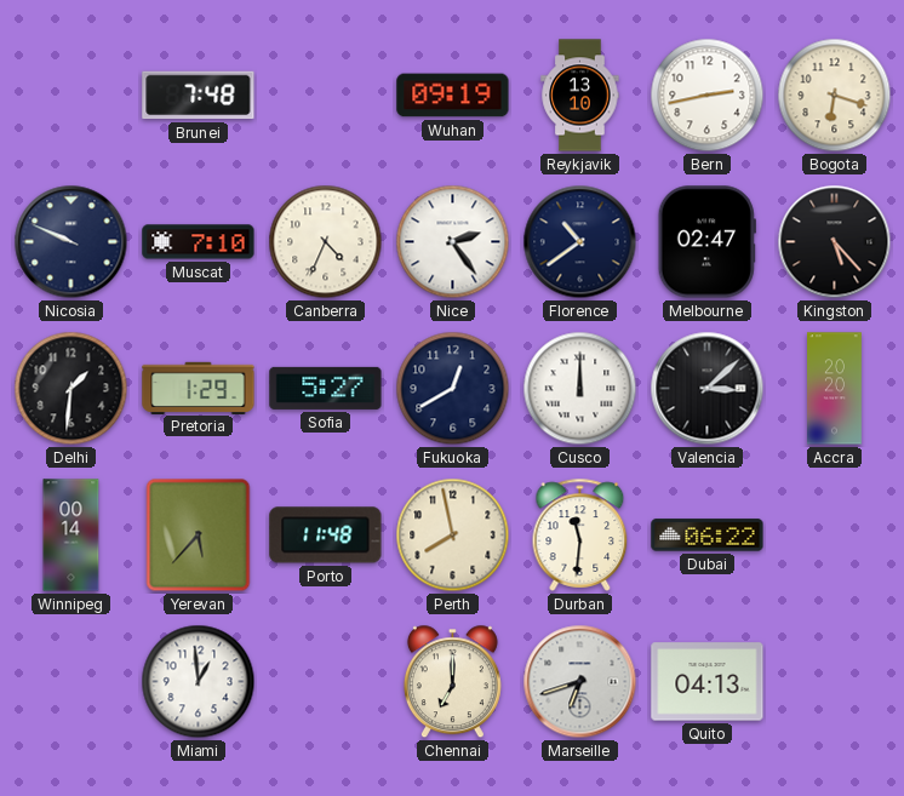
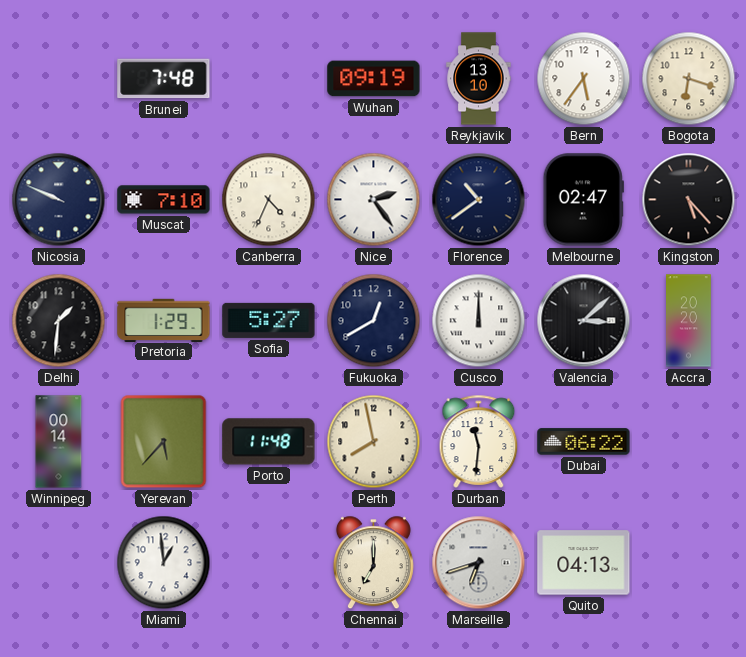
Bern: 2:43 -> 5:36
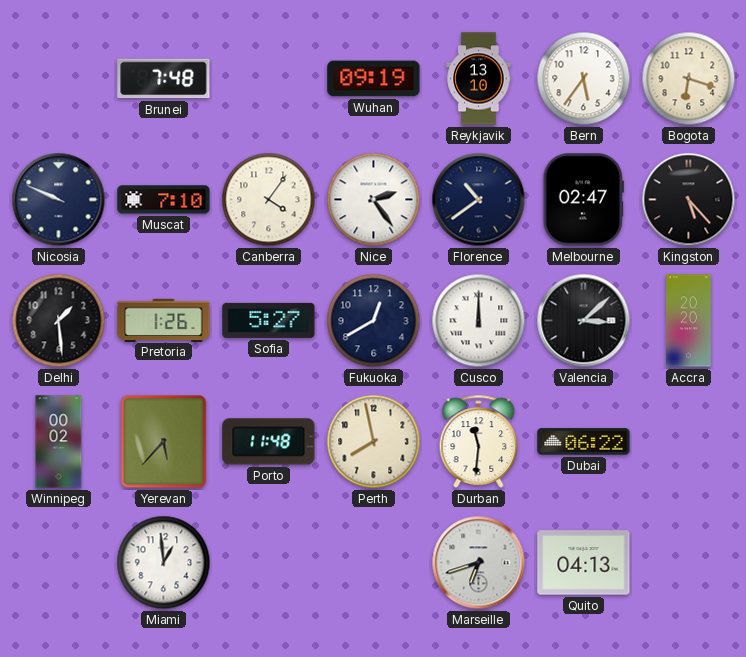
Canberra: 4:34 -> 4:06
Delhi: 1:31 -> 1:29
Pretoria: 1:29 -> 1:26
Winnipeg: 00:14 -> 00:02
Chennai: 7:00 -> none
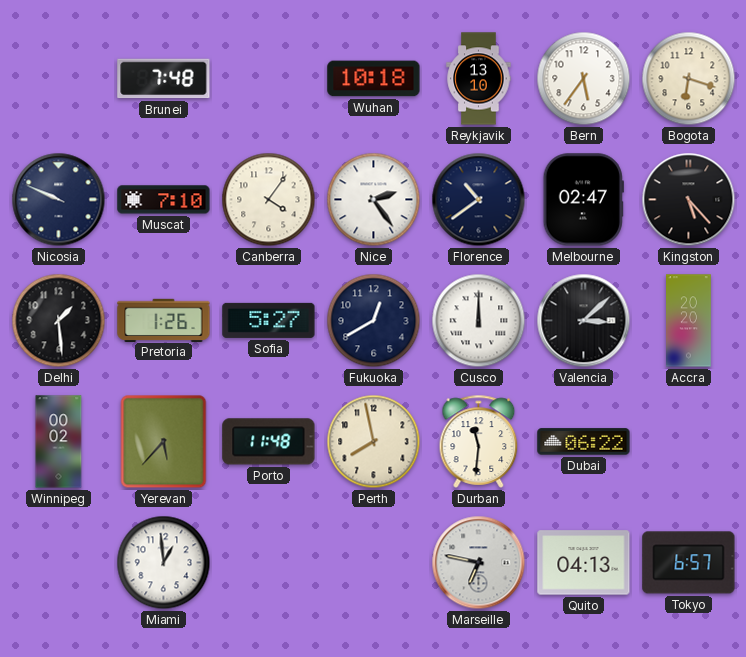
Wuhan: 09:19 -> 10:18
Marseille: 6:42 -> 6:47
Tokyo: none -> 6:57
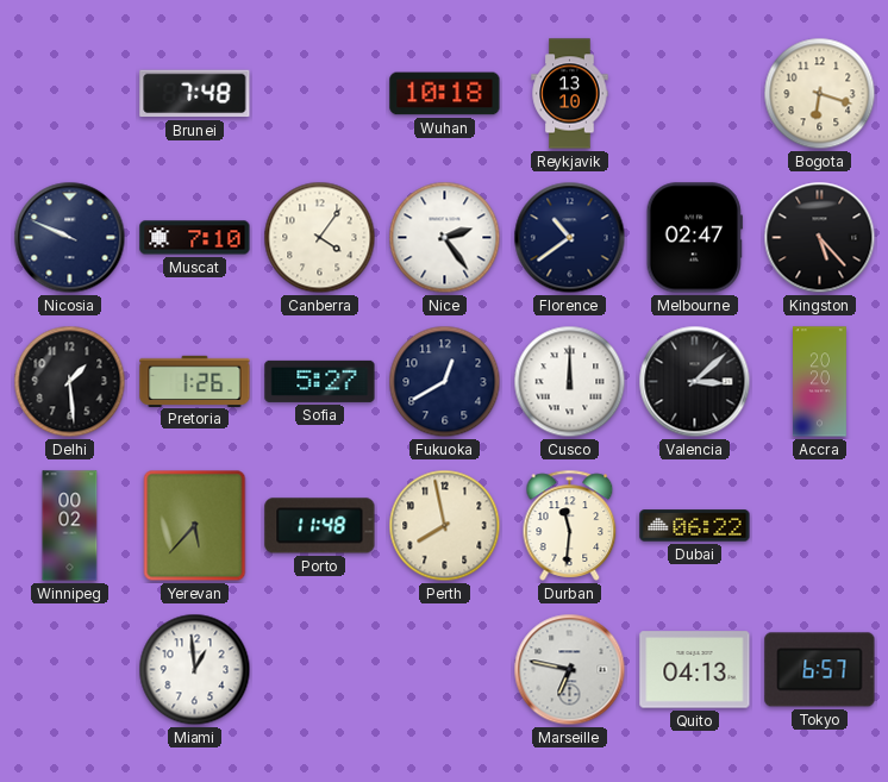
Bern: 5:36 -> none
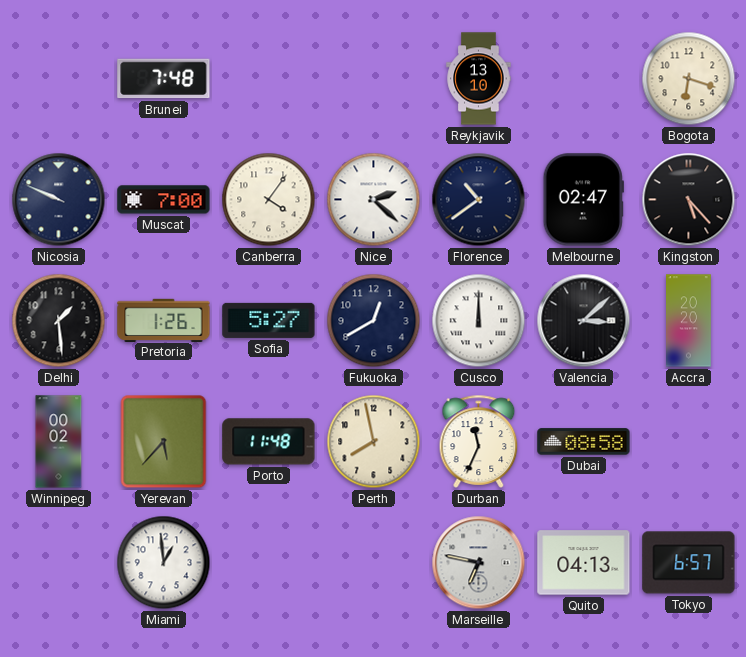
Wuhan: 10:18 -> none
Muscat: 7:10 -> 7:00
Nice: 2:24 -> 2:22
Durban: 11:31 -> 11:34
Dubai: 06:22 -> 08:58
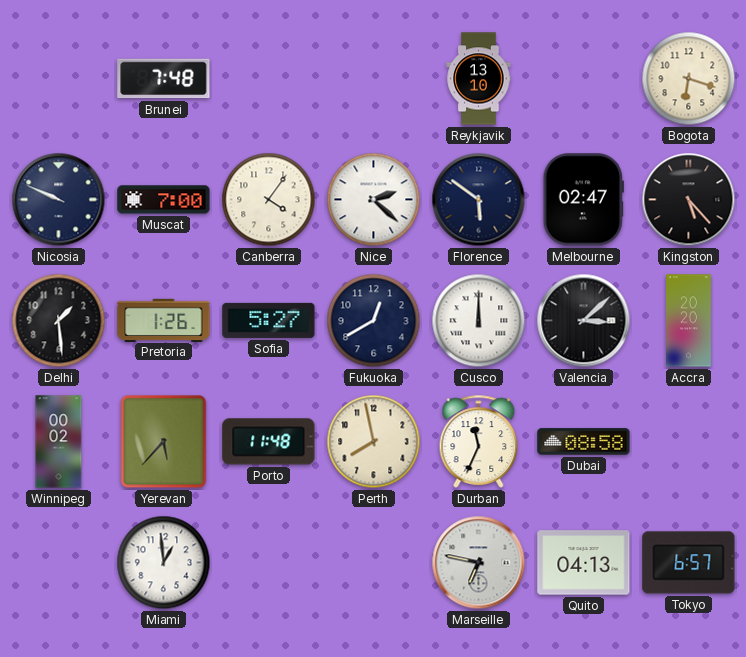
Florence: 10:39 -> 5:51
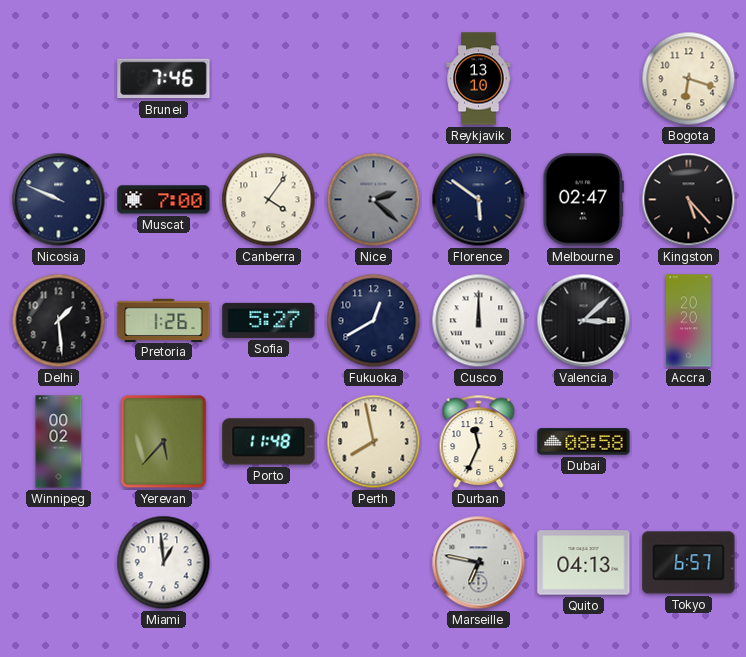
Brunei: 7:48 -> 7:46
Nice dial: white -> grey
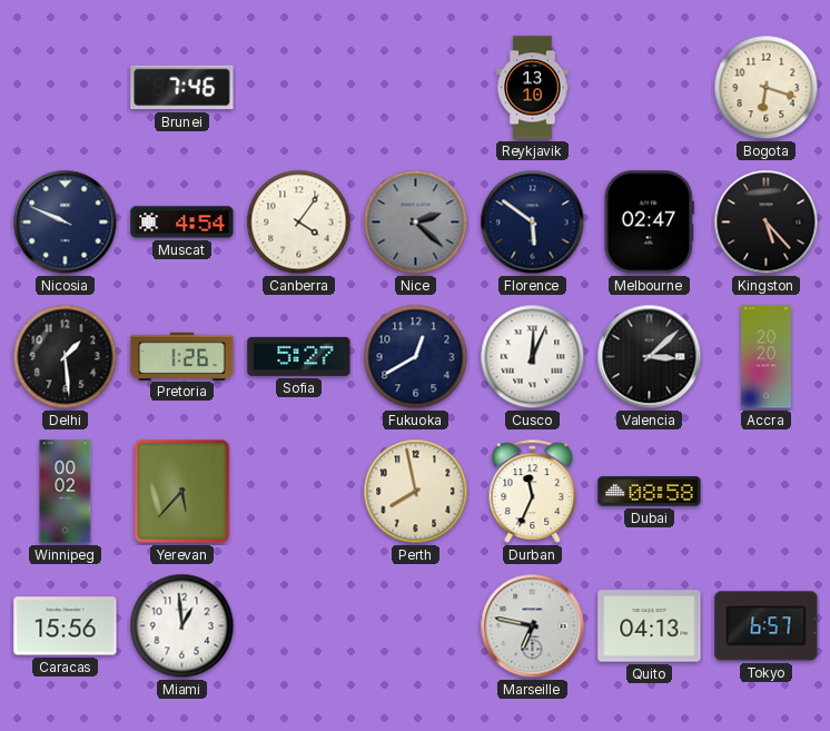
Muscat: 7:00 -> 4:54
Cusco: 12:00 -> 12:04
Porto: 11:48 -> none
Caracas: none -> 15:56
